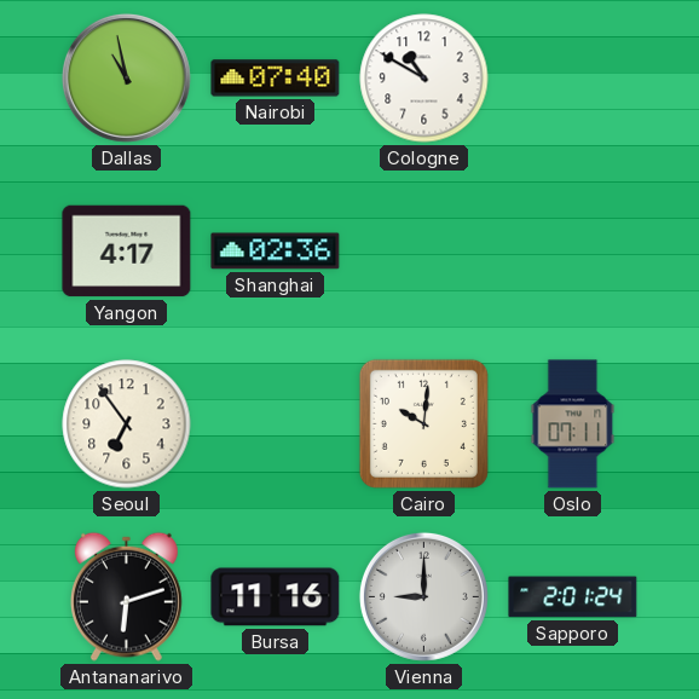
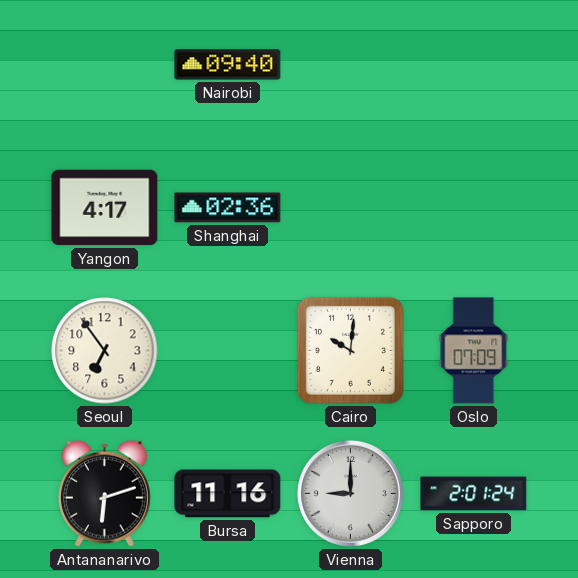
Dallas: 10:58 -> none
Nairobi: 07:40 -> 09:40
Cologne: 10:50 -> none
Oslo: 07:11 -> 07:09
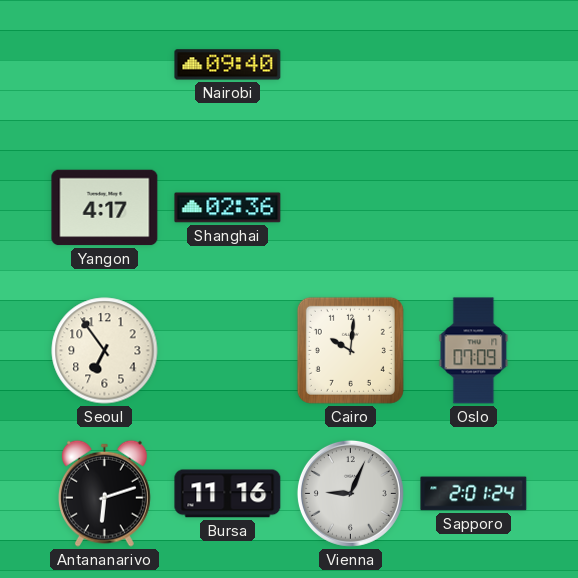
Vienna: 9:00 -> 9:04
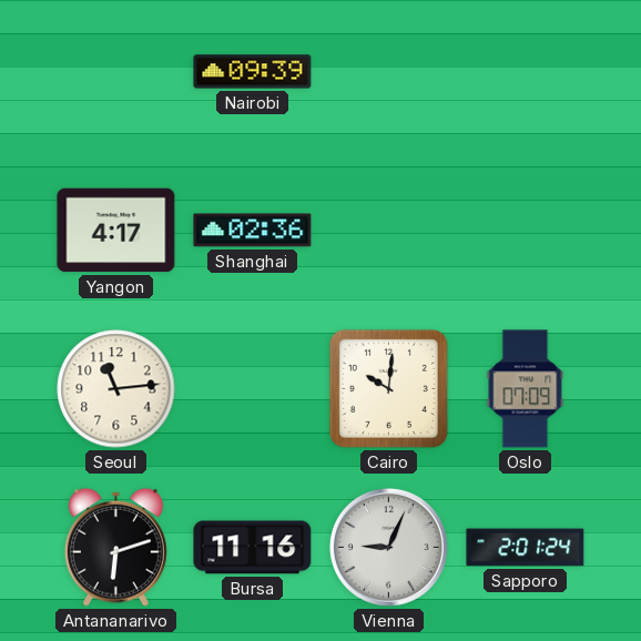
Nairobi: 09:40 -> 09:39
Seoul: 6:54 -> 11:14
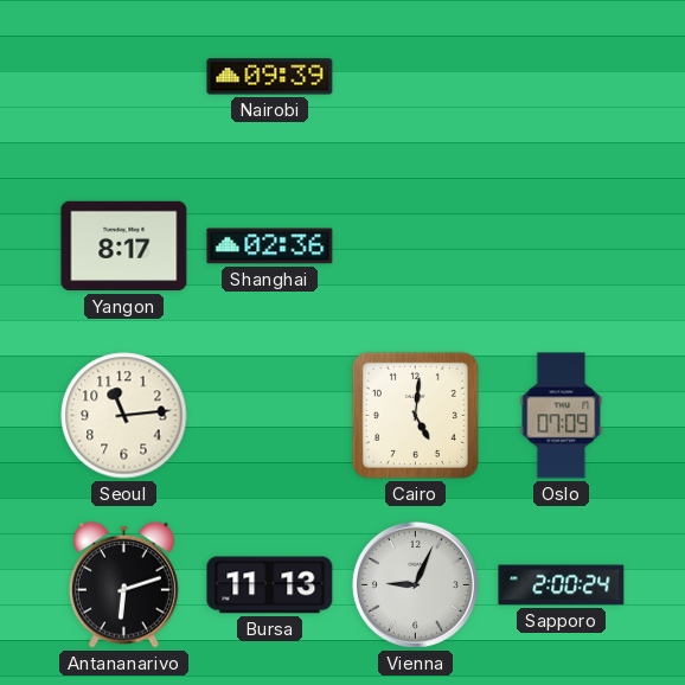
Yangon: 4:17 -> 8:17
Cairo: 10:01 -> 5:01
Bursa: 11:16 -> 11:13
Sapporo: 2:01 -> 2:00
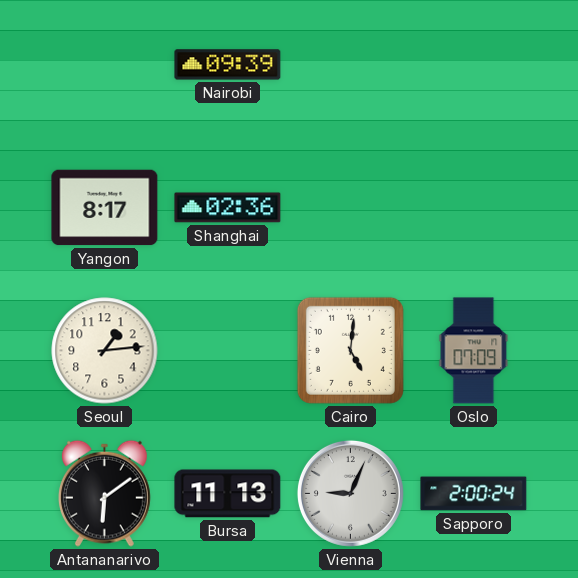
Seoul: 11:14 -> 1:14
Antananarivo: 6:12 -> 6:09
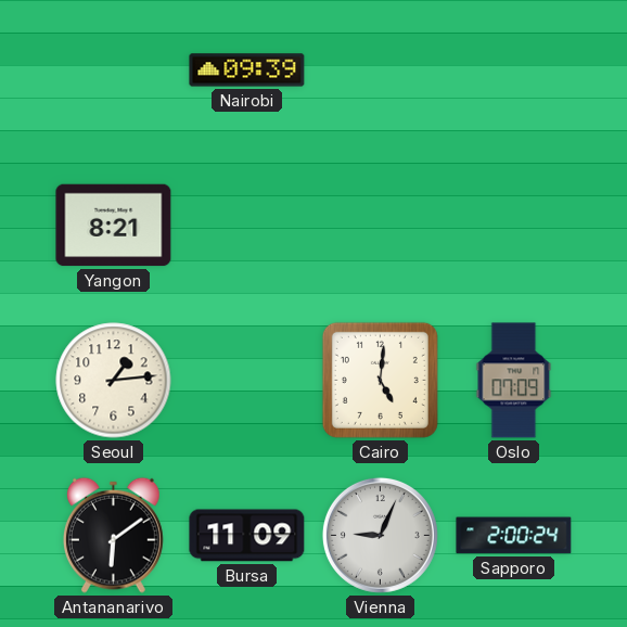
Yangon: 8:17 -> 8:21
Shanghai: 02:36 -> none
Bursa: 11:13 -> 11:09
